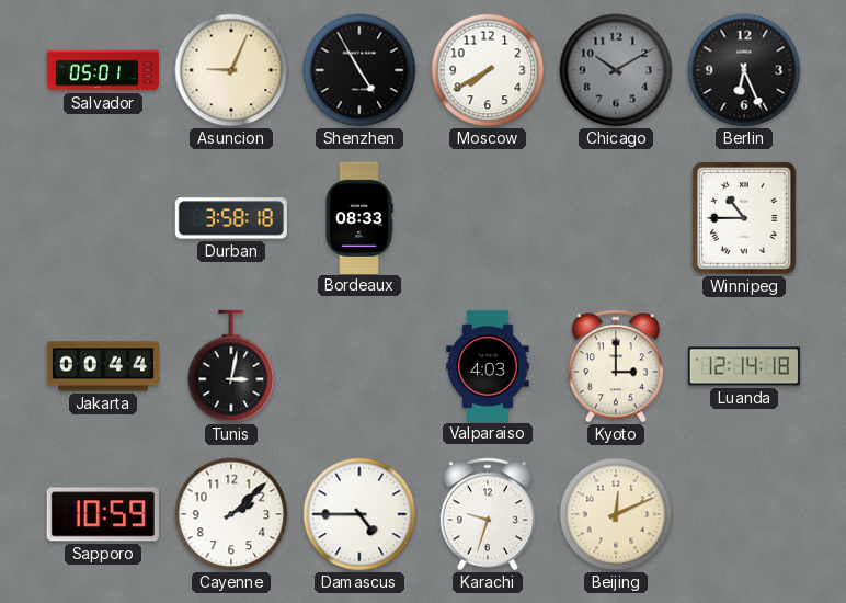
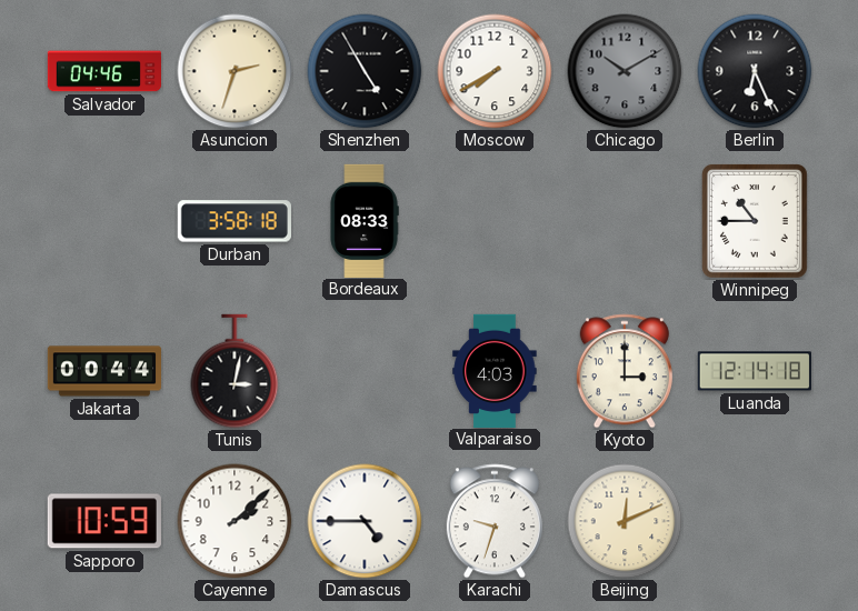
Salvador: 05:01 -> 04:46
Asuncion: 9:04 -> 2:33
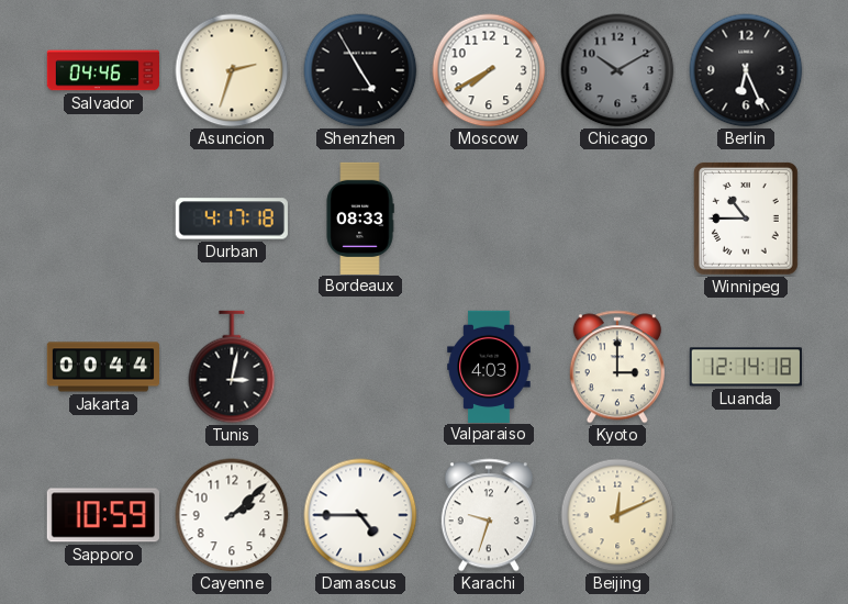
Durban: 3:58 -> 4:17
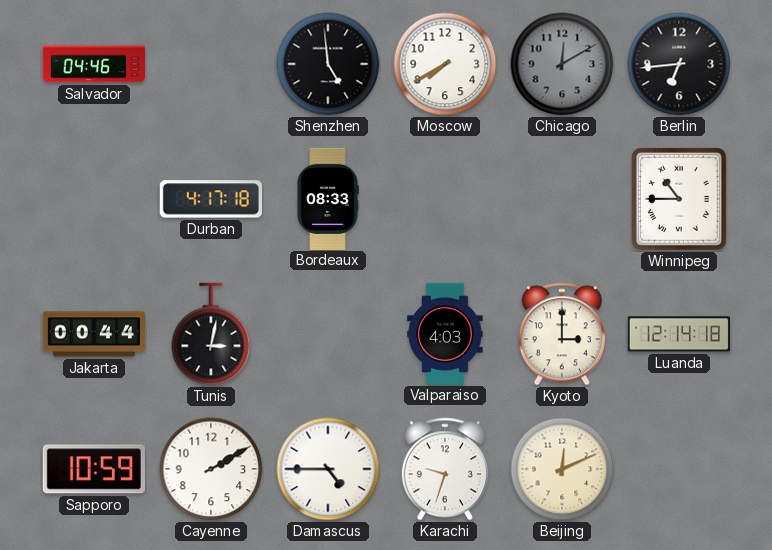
Asuncion: 2:33 -> none
Shenzhen: 4:55 -> 4:59
Chicago: 10:10 -> 12:10
Berlin: 6:26 -> 6:44
Cayenne: 2:08 -> 2:10
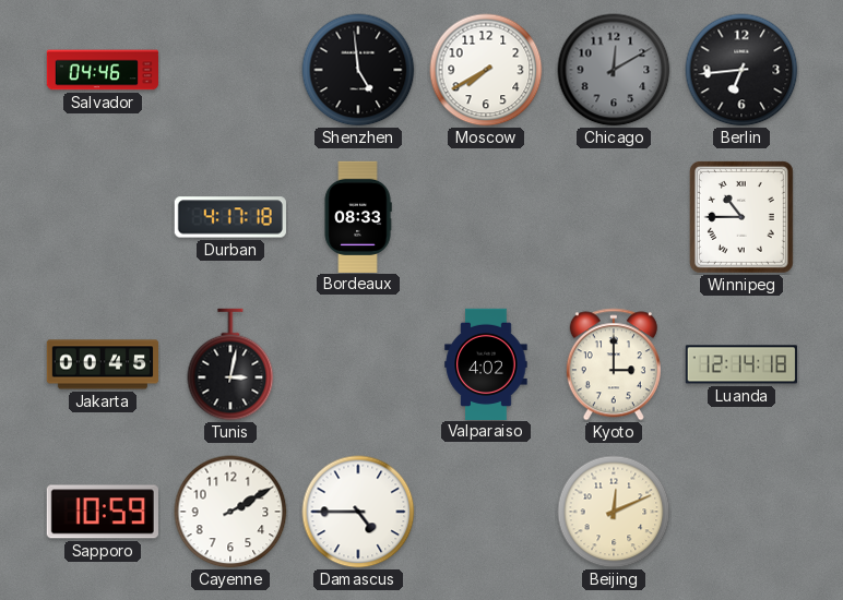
Jakarta: 00:44 -> 00:45
Valparaiso: 4:03 -> 4:02
Karachi: 9:33 -> none
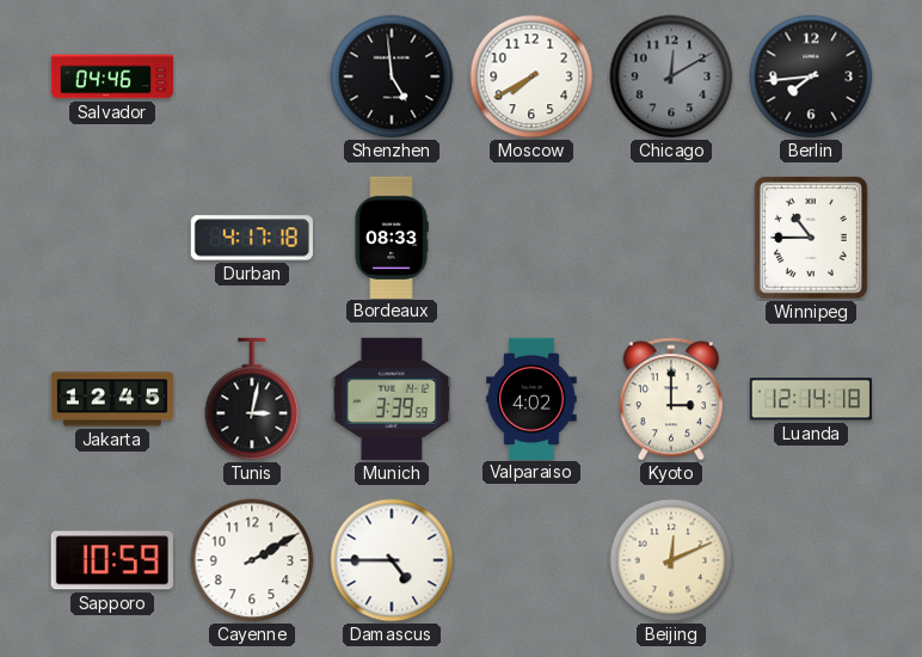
Berlin: 6:44 -> 7:44
Jakarta: 00:45 -> 12:45
Munich: none -> 3:39
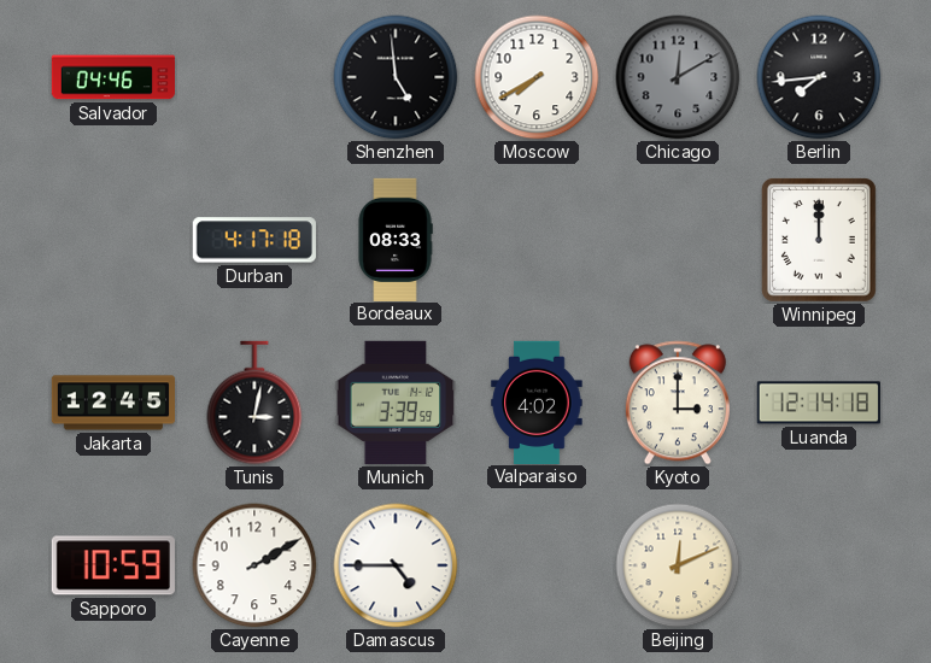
Winnipeg: 10:45 -> 12:00
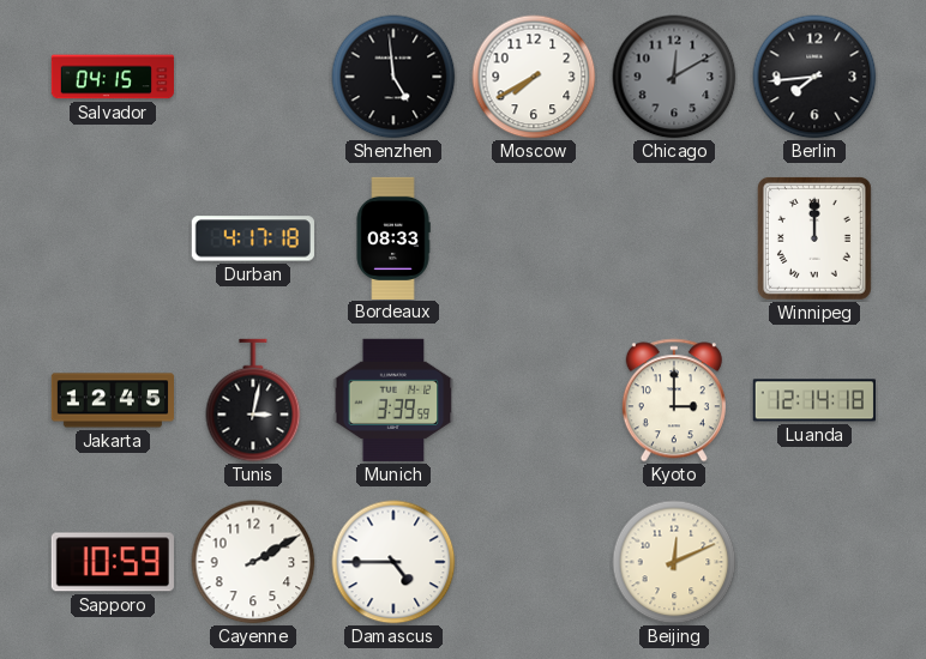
Salvador: 04:46 -> 04:15
Valparaiso: 4:02 -> none
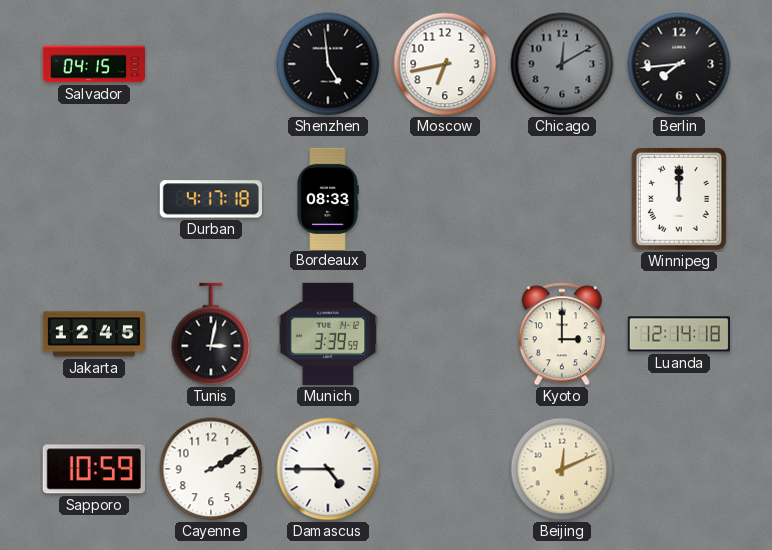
Moscow: 7:40 -> 6:43
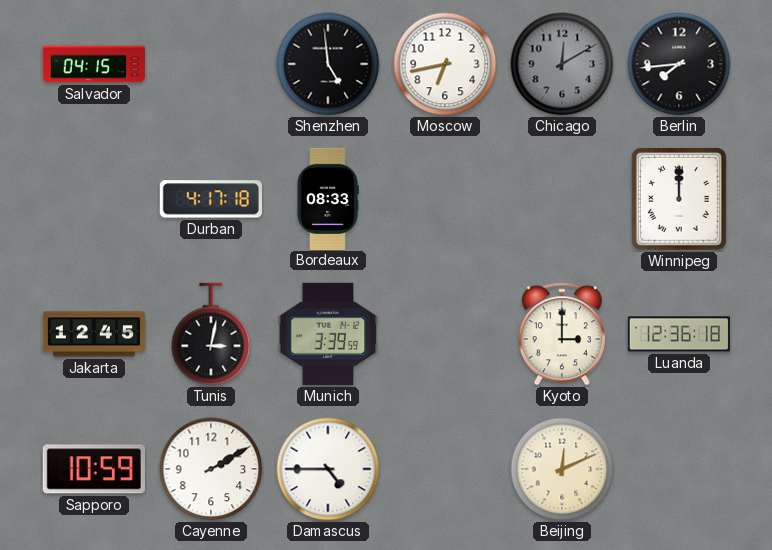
Luanda: 12:14 -> 12:36
